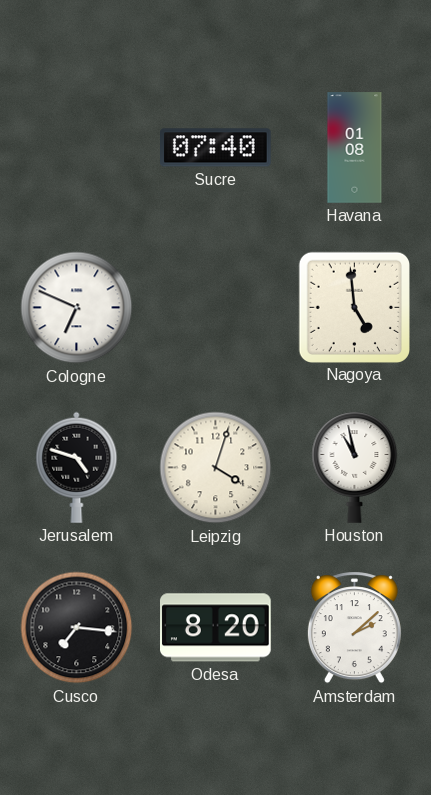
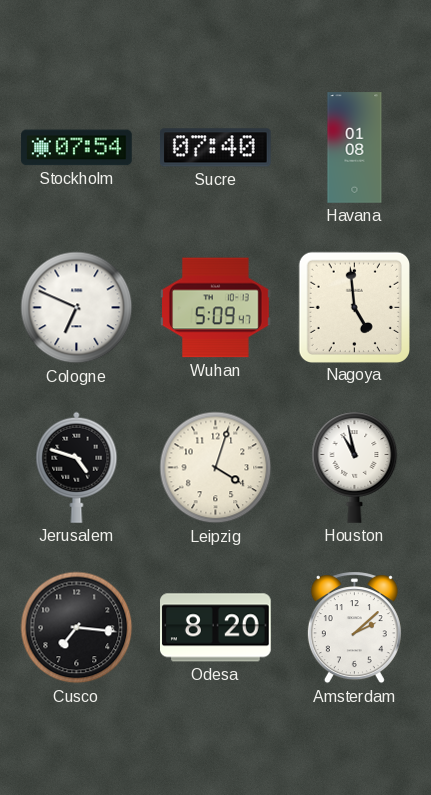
Stockholm: none -> 07:54
Wuhan: none -> 5:09
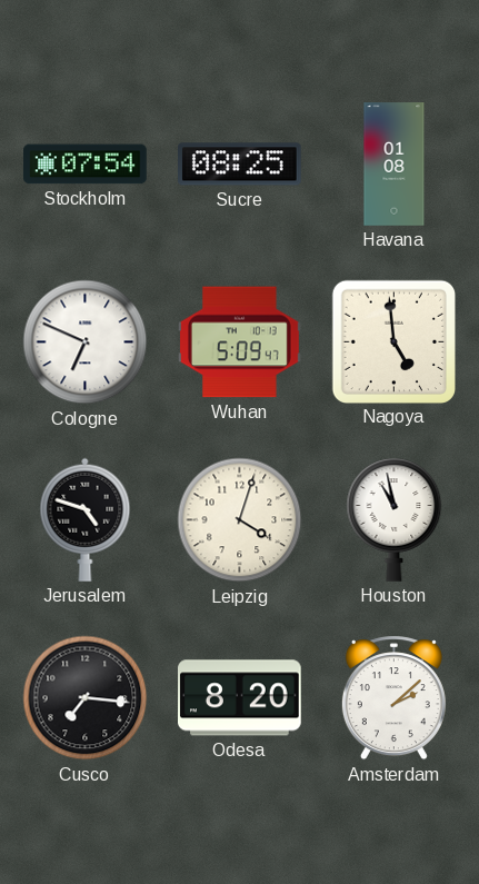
Sucre: 07:40 -> 08:25
